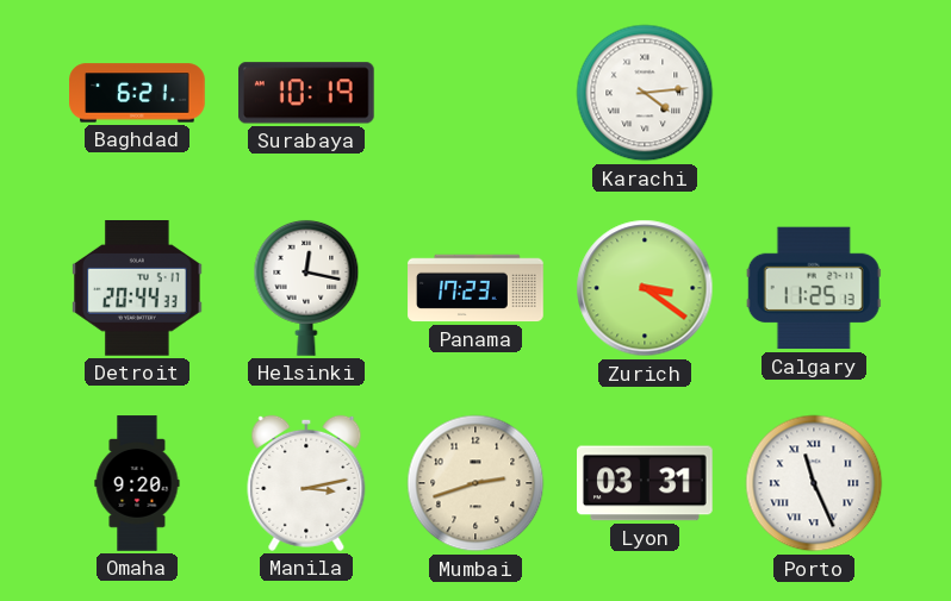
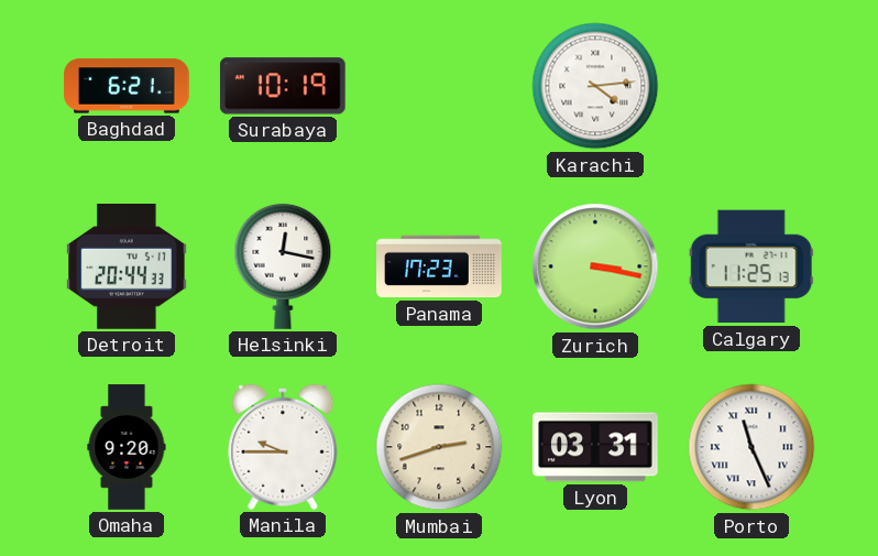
Zurich: 3:21 -> 3:17
Manila: 3:13 -> 9:45
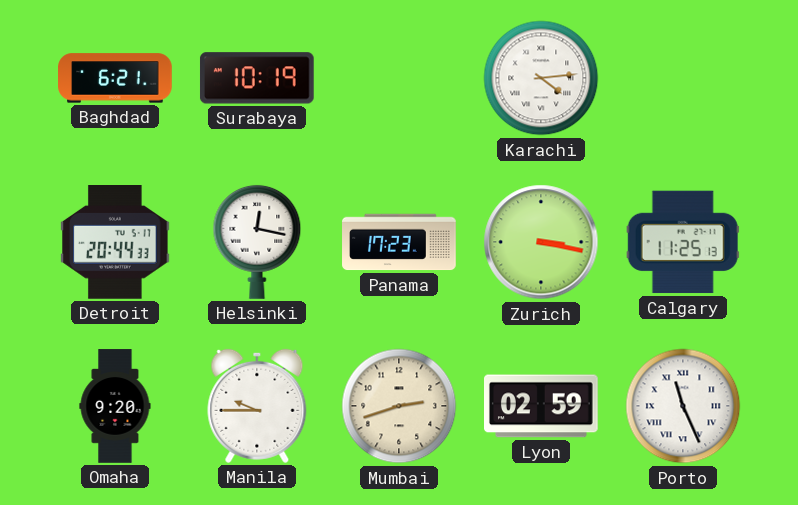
Lyon: 03:31 -> 02:59
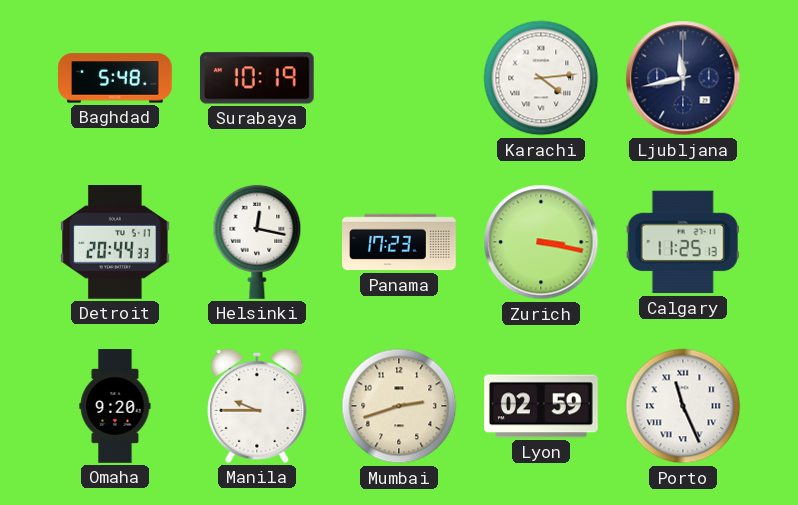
Baghdad: 6:21 -> 5:48
Ljubljana: none -> 11:43
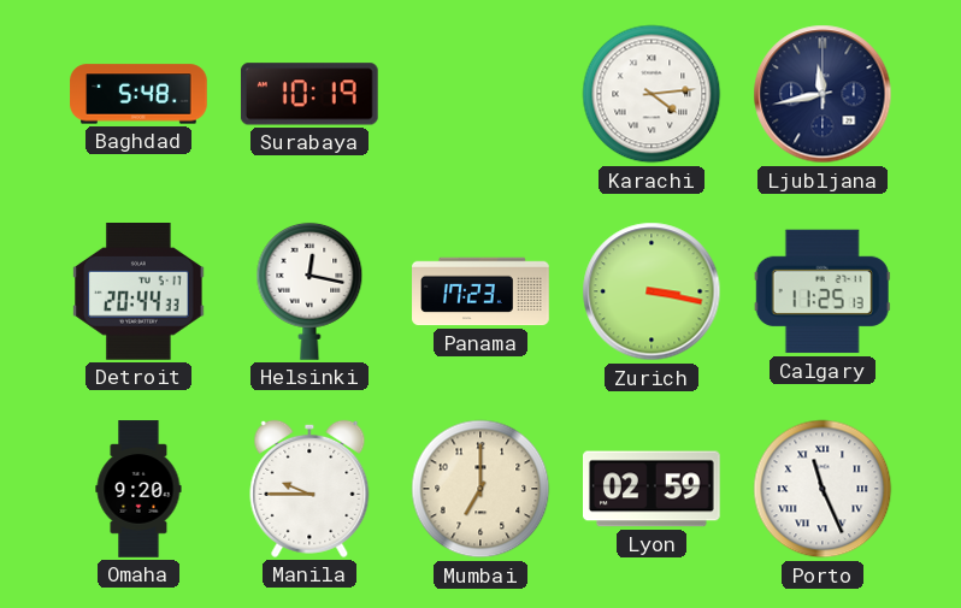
Mumbai: 2:42 -> 7:00
